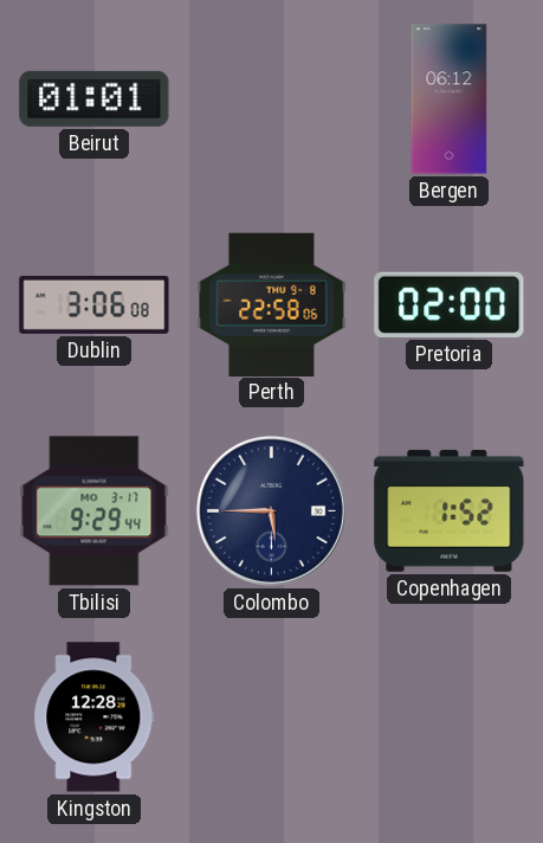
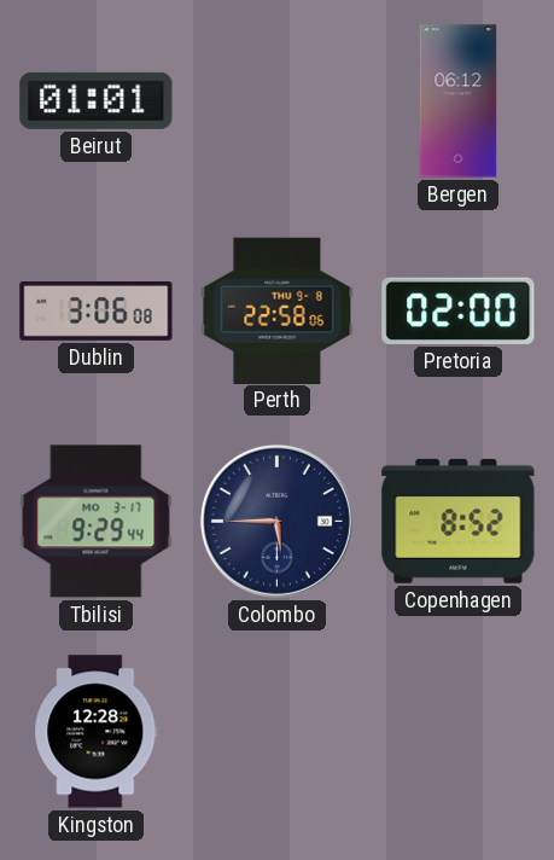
Copenhagen: 1:52 -> 8:52
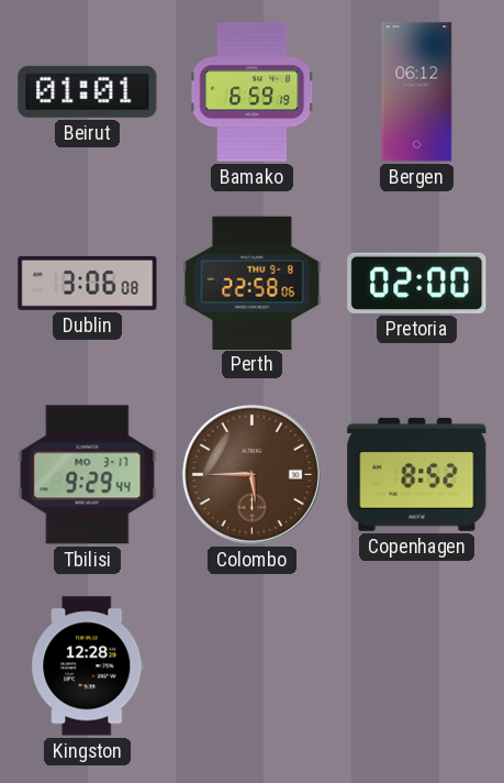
Bamako: none -> 6:59
Colombo dial: navy -> brown
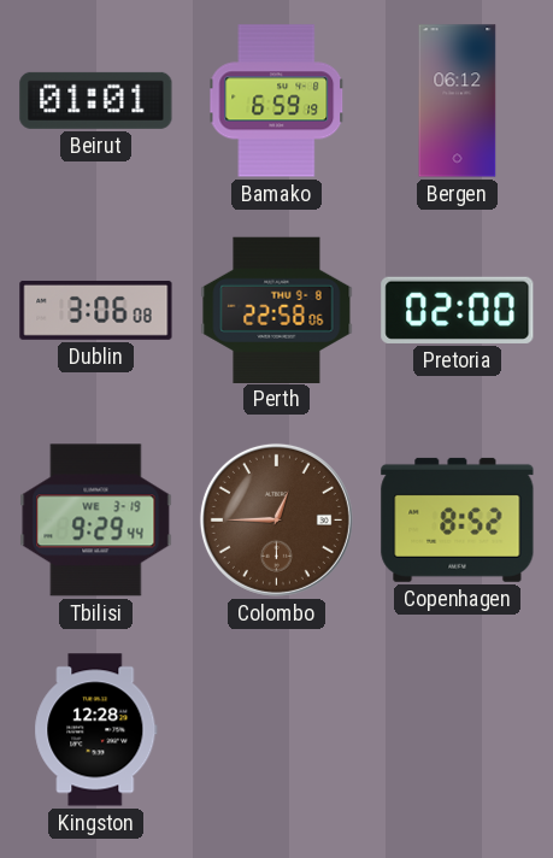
Tbilisi date: MO 3-17 -> WE 3-19
Colombo: 5:45 -> 12:45
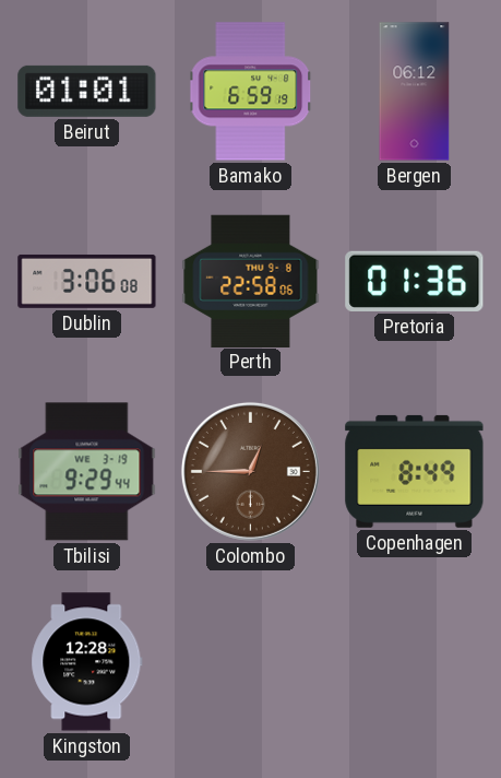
Pretoria: 02:00 -> 01:36
Copenhagen: 8:52 -> 8:49
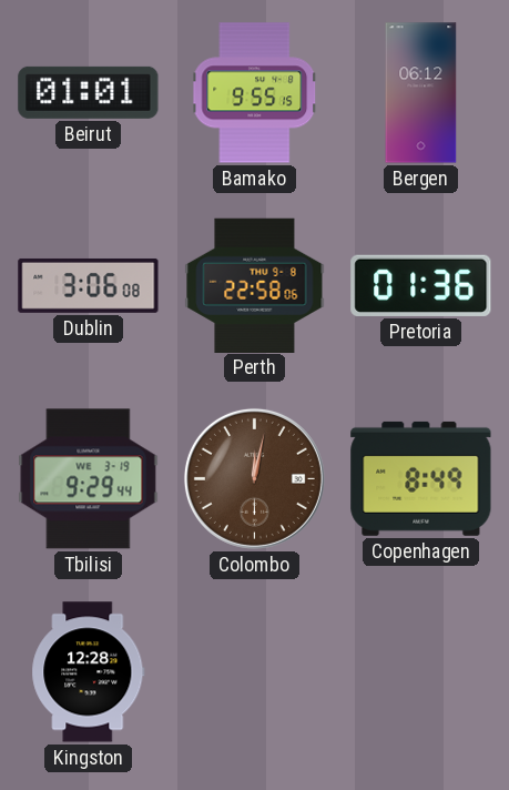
Bamako: 6:59 -> 9:55
Colombo: 12:45 -> 12:02
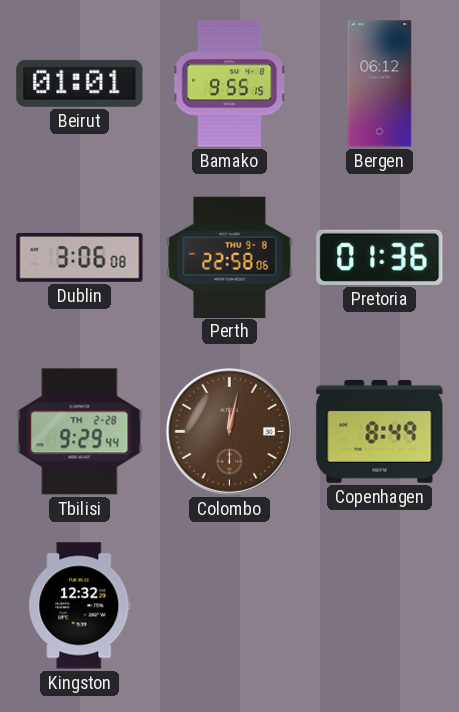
Tbilisi date: WE 3-19 -> TH 2-28
Kingston: 12:28 -> 12:32
